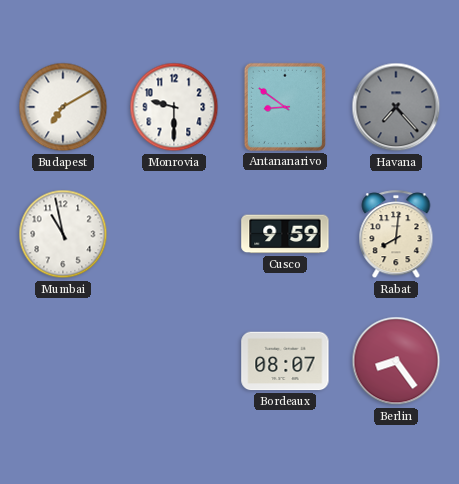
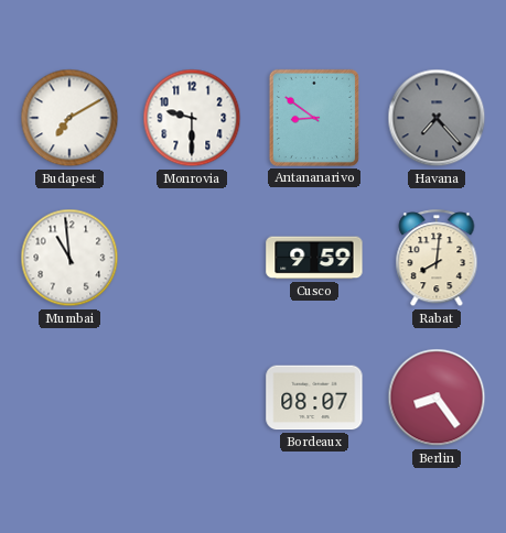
Mumbai: 10:58 -> 10:59
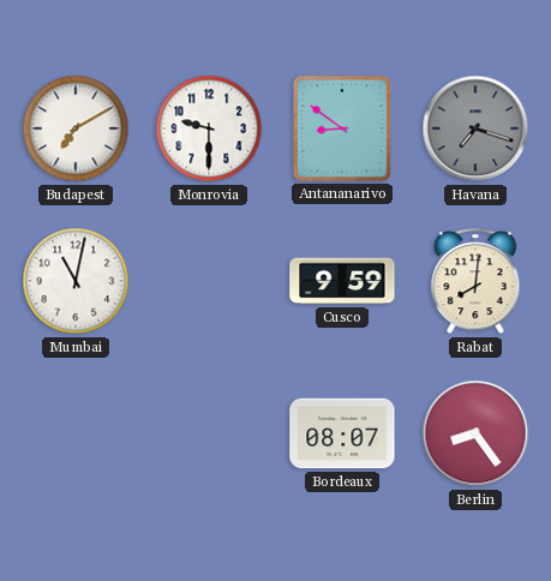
Havana: 7:23 -> 7:18
Mumbai: 10:59 -> 11:02
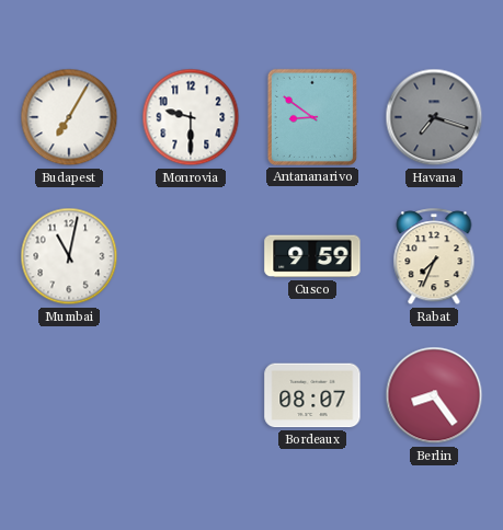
Budapest: 7:10 -> 7:05
Rabat: 8:01 -> 7:34
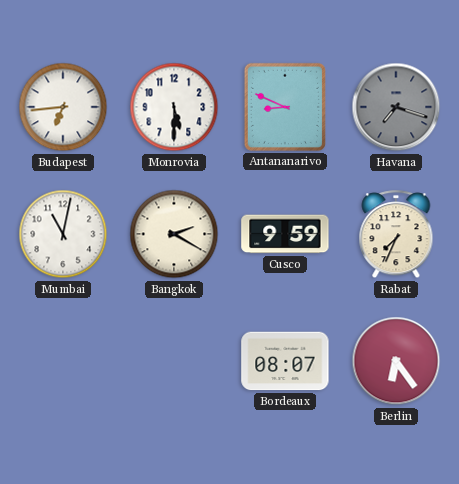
Budapest: 7:05 -> 6:44
Monrovia: 9:30 -> 5:30
Antananarivo: 8:51 -> 8:49
Bangkok: none -> 2:20
Berlin: 8:24 -> 6:24
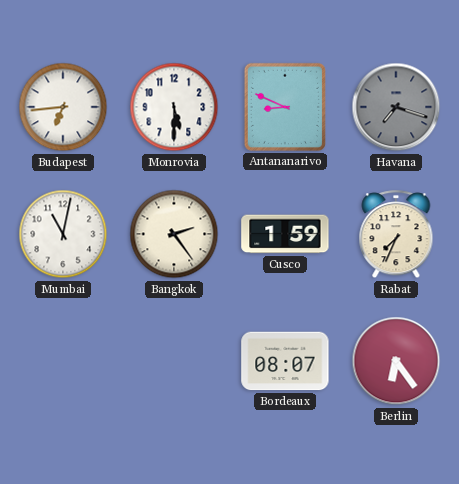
Bangkok: 2:20 -> 2:24
Cusco: 9:59 -> 1:59
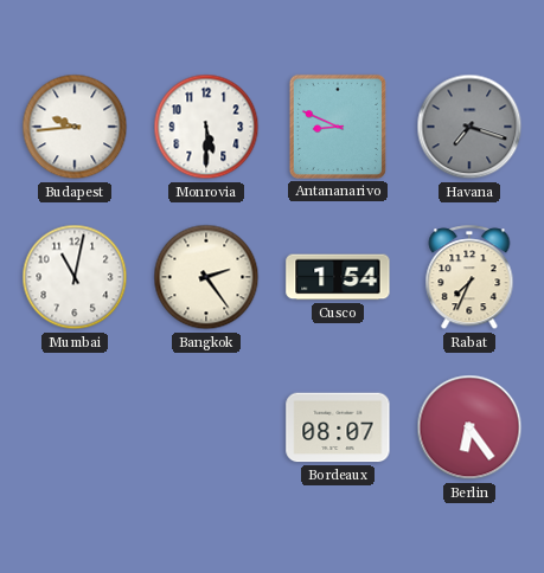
Budapest: 6:44 -> 9:44
Cusco: 1:59 -> 1:54
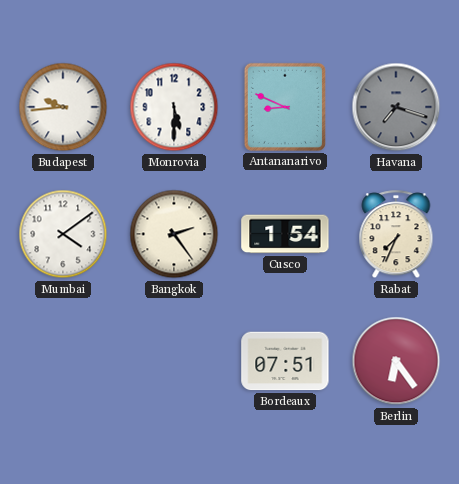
Mumbai: 11:02 -> 4:09
Bordeaux: 08:07 -> 07:51
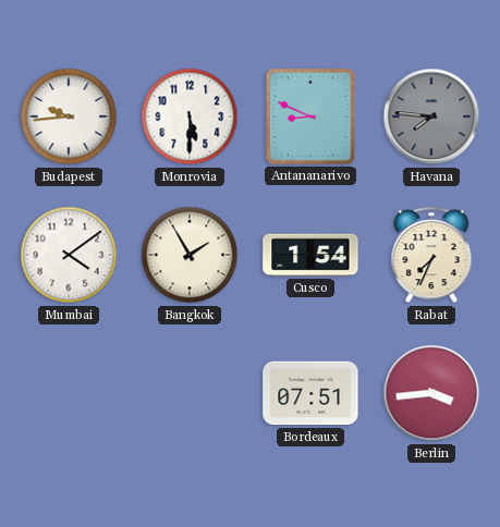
Havana: 7:18 -> 7:46
Bangkok: 2:24 -> 1:55
Berlin: 6:24 -> 3:44
